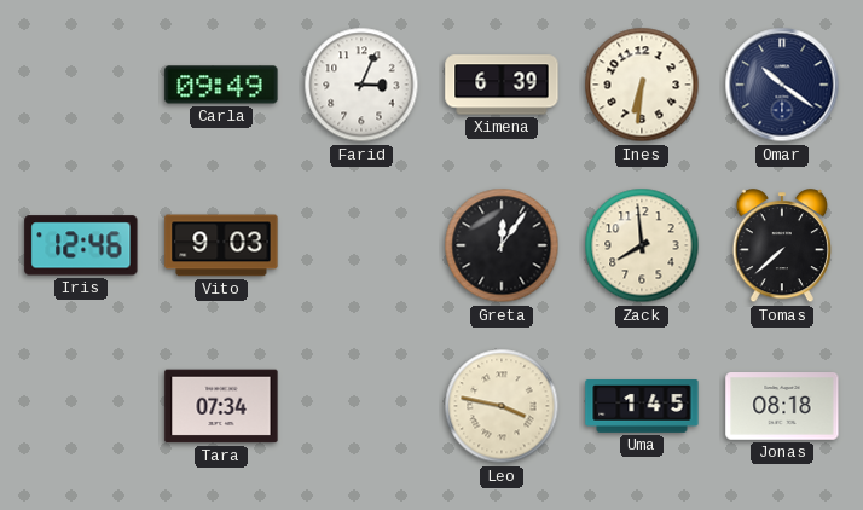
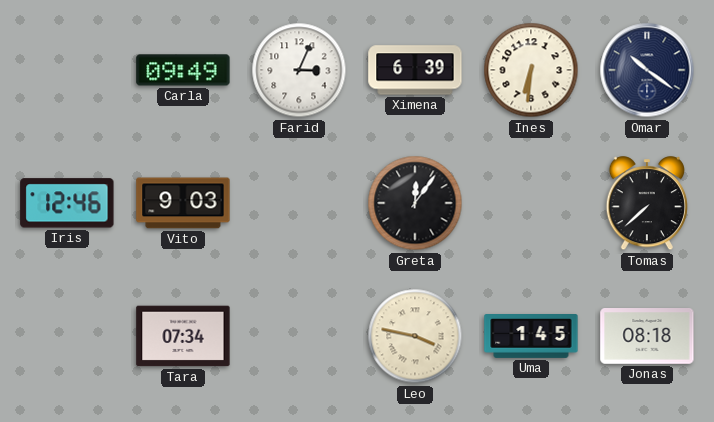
Zack: 7:59 -> none
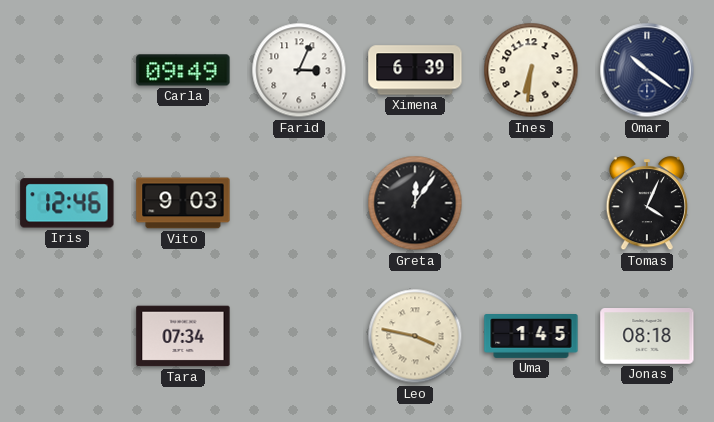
Tomas: 7:38 -> 4:04
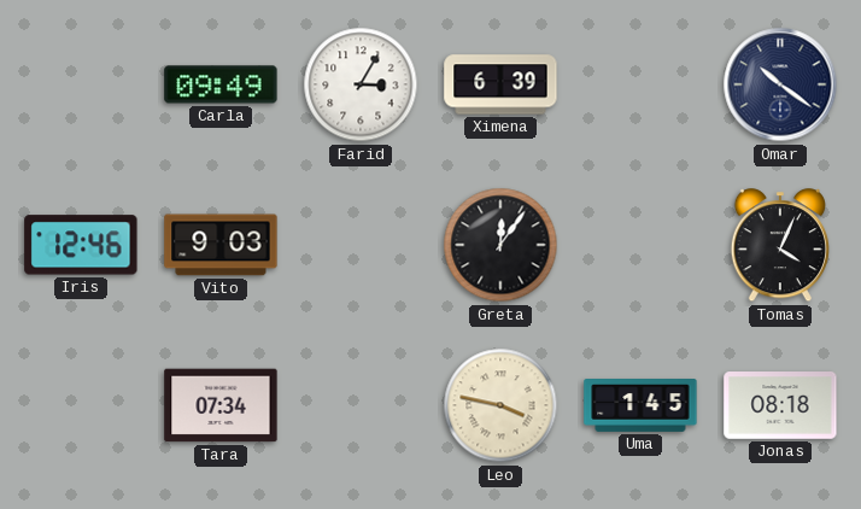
Farid: 3:04 -> 3:05
Ines: 6:31 -> none
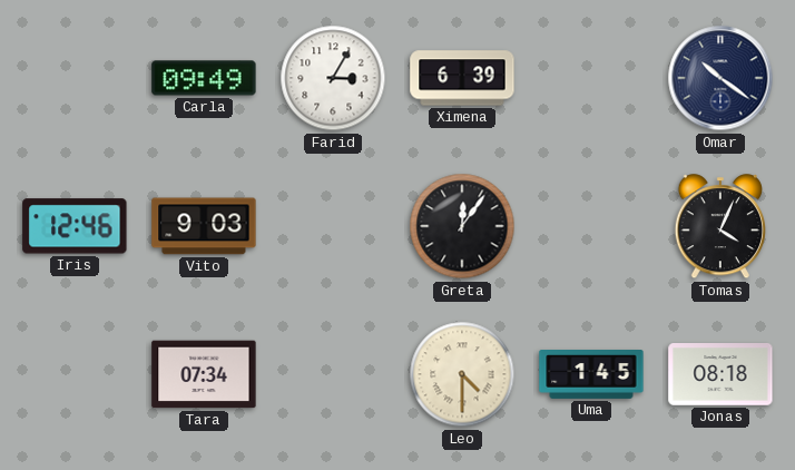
Leo: 3:47 -> 4:30
